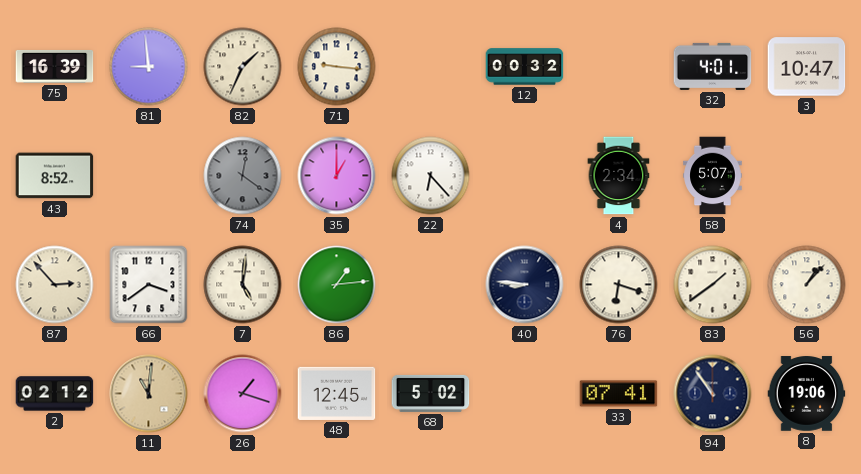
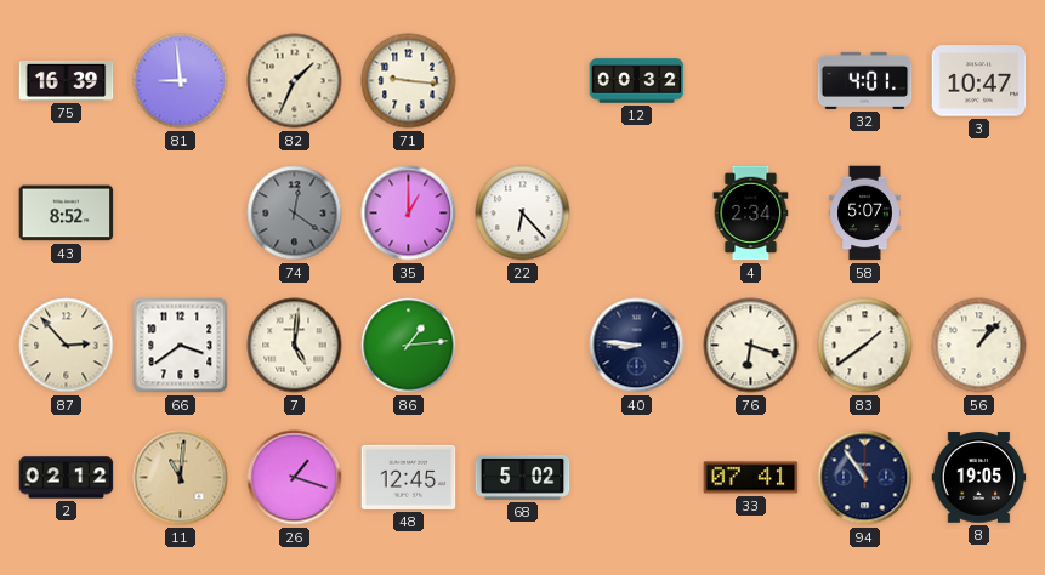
8: 19:06 -> 19:05
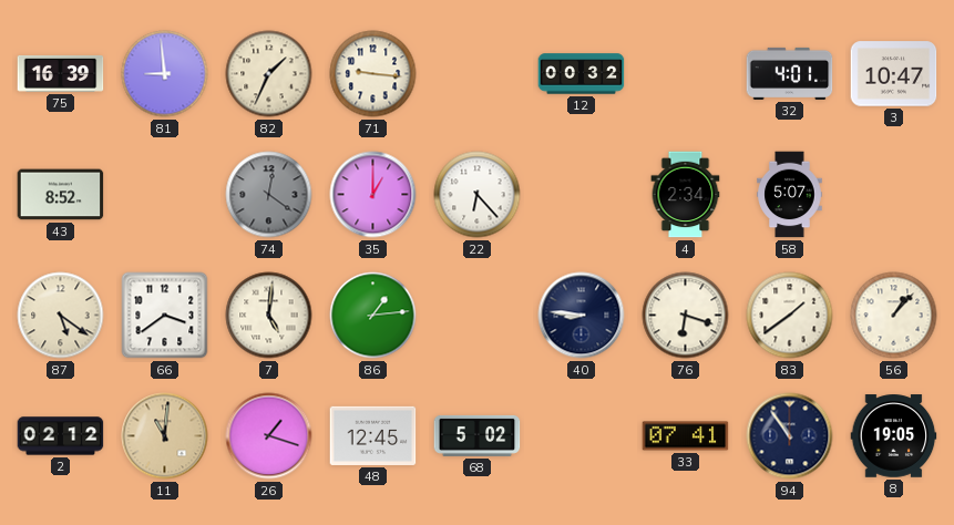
87: 2:53 -> 5:21
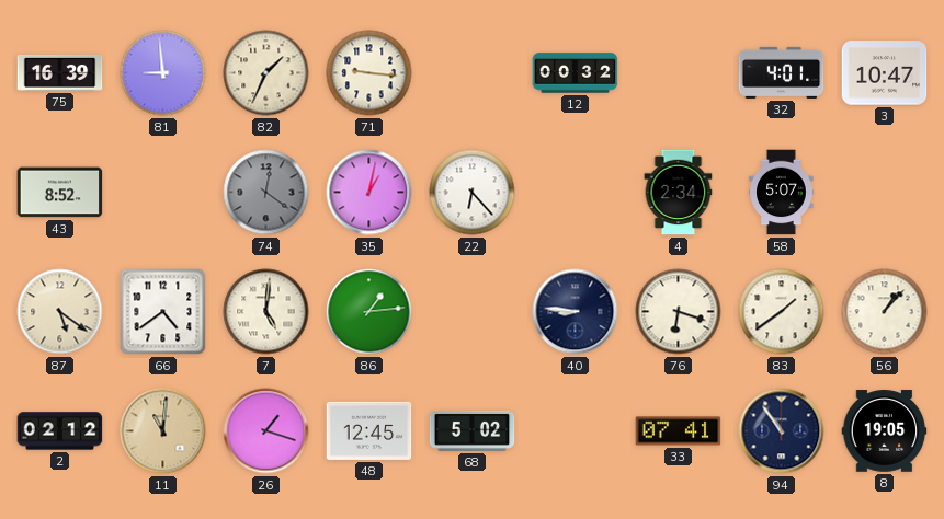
35: 1:00 -> 1:02
66: 3:39 -> 4:39
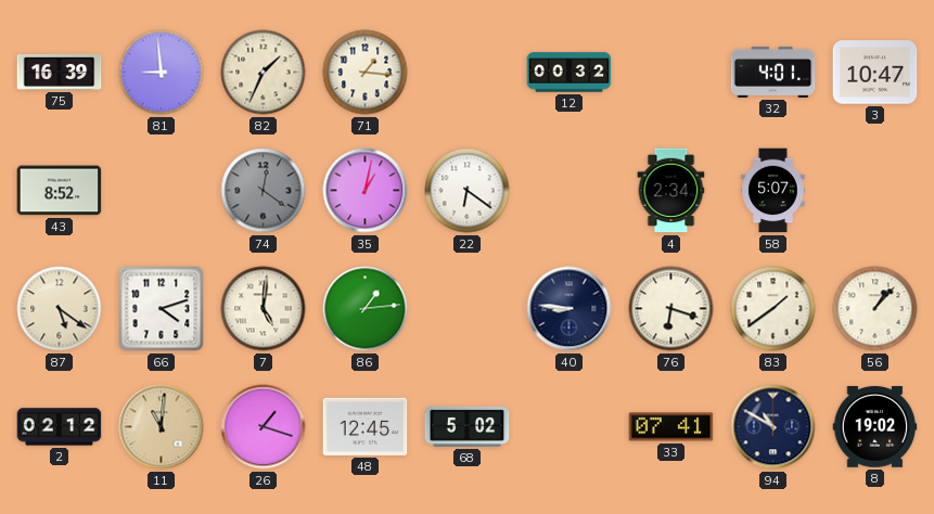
71: 9:16 -> 1:16
22: 6:23 -> 6:21
66: 4:39 -> 4:12
94: 10:54 -> 10:50
8: 19:05 -> 19:02
